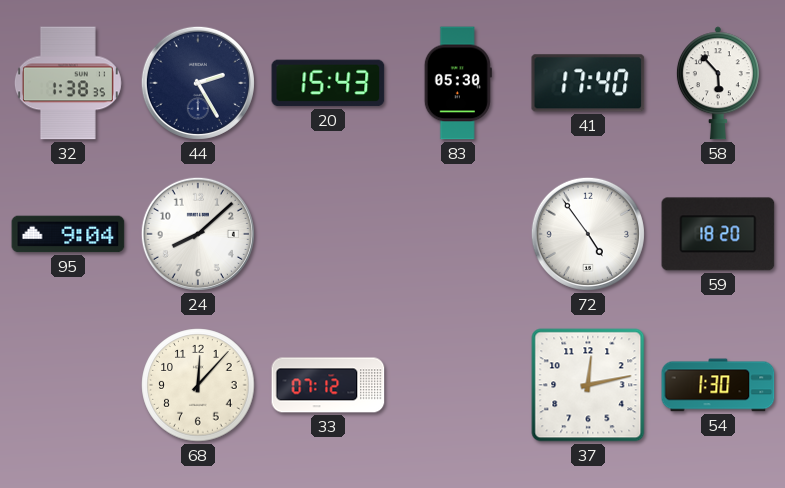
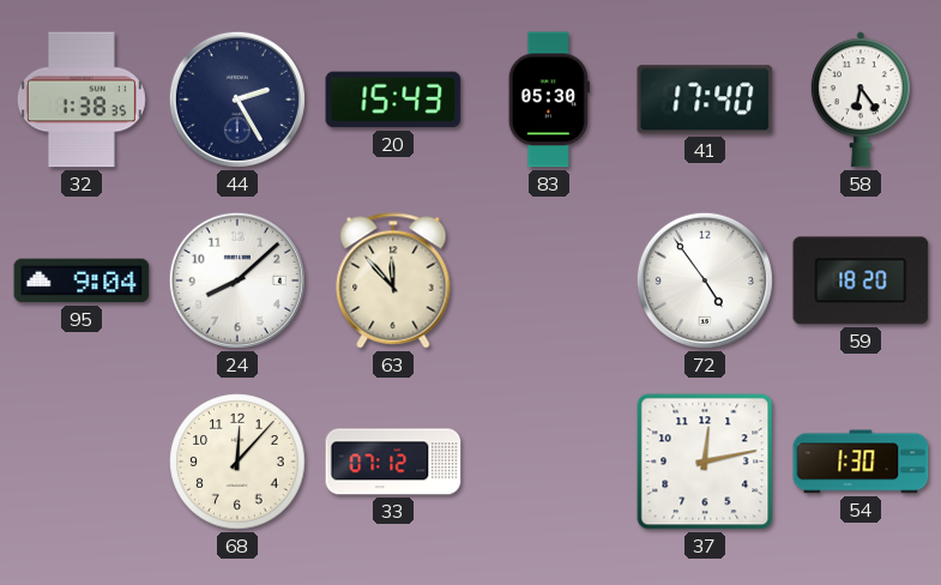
58: 5:53 -> 6:24
63: none -> 11:53
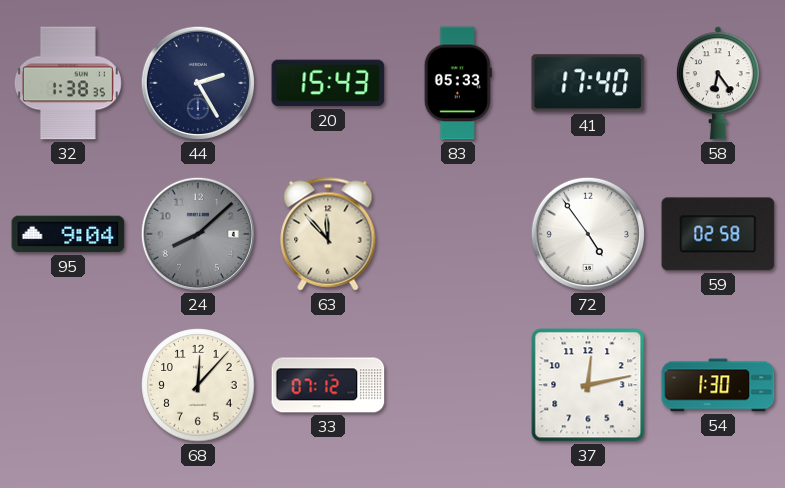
83: 05:30 -> 05:33
24 dial: white -> grey
59: 18:20 -> 02:58
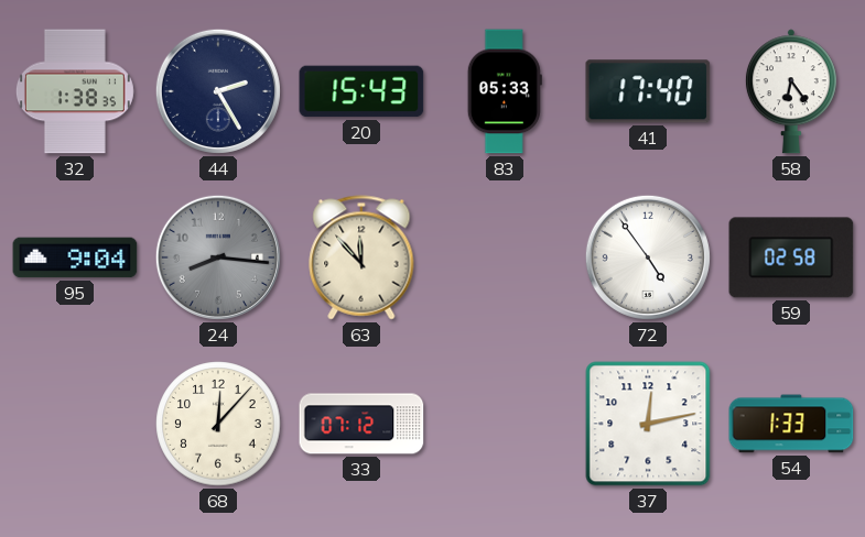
24: 8:08 -> 8:16
54: 1:30 -> 1:33
